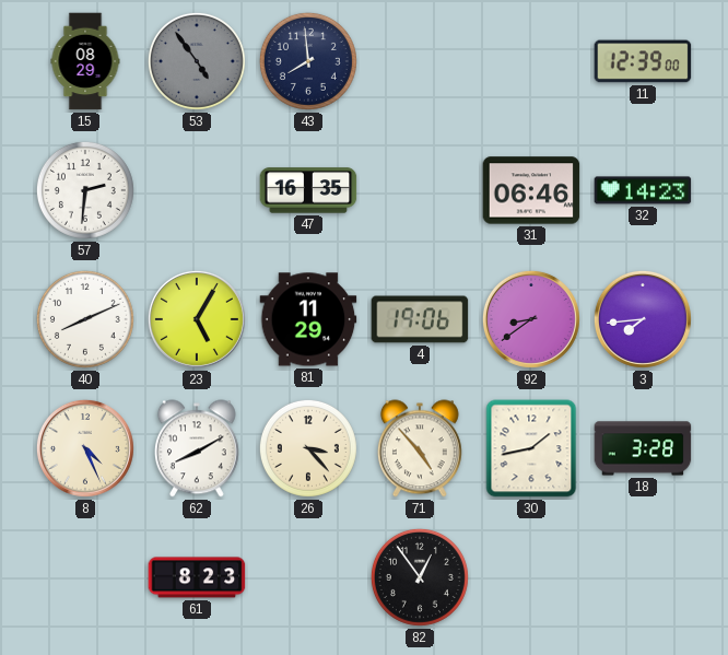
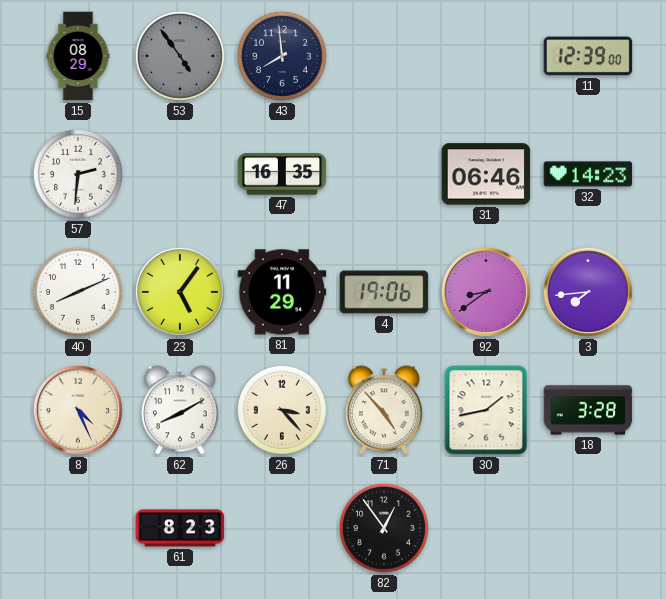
23: 5:05 -> 5:06
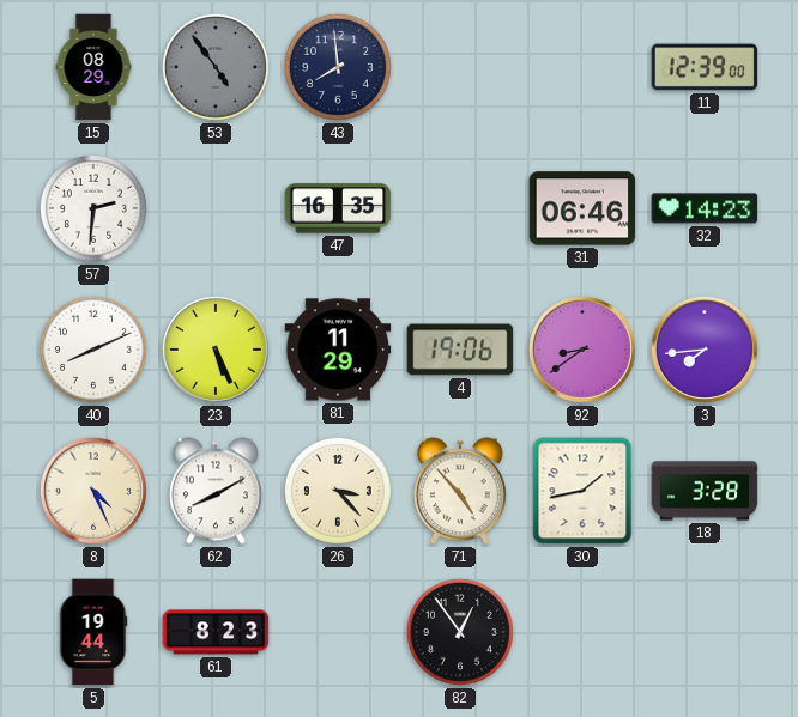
23: 5:06 -> 5:26
5: none -> 19:44
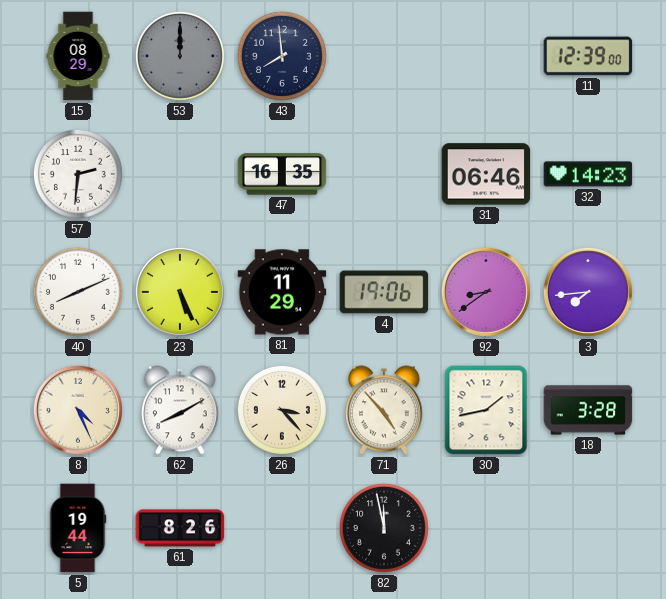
53: 4:54 -> 12:00
61: 8:23 -> 8:26
82: 12:54 -> 11:58
